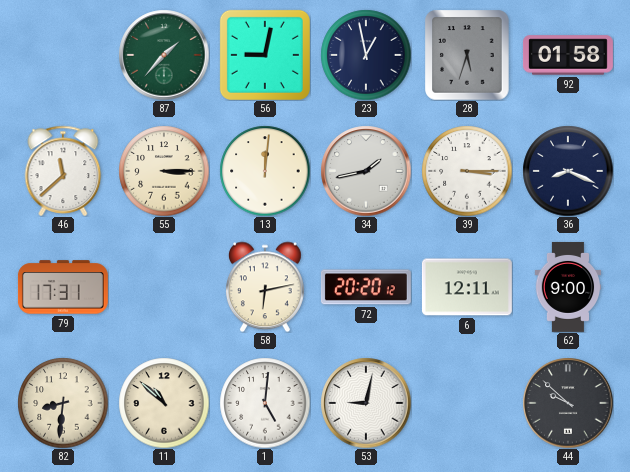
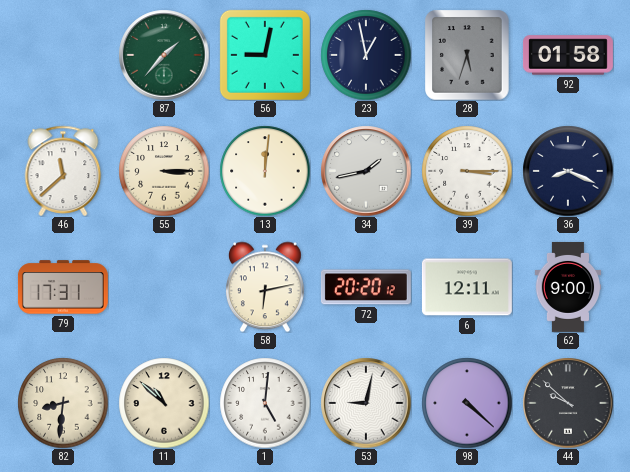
98: none -> 4:22
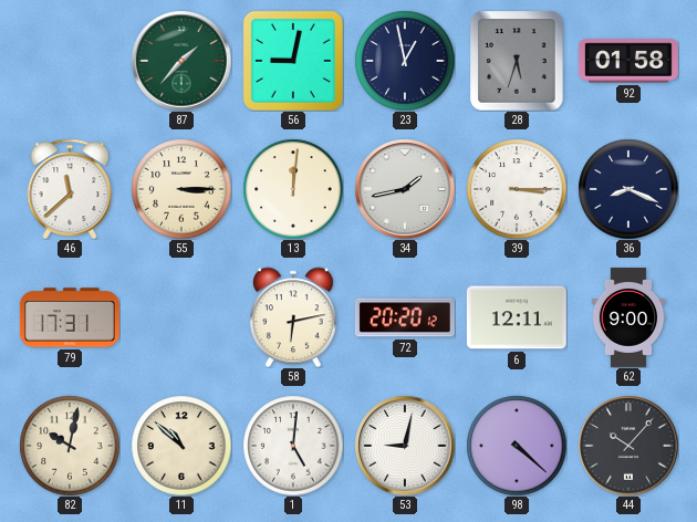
82: 8:31 -> 10:02
44: 9:52 -> 10:07
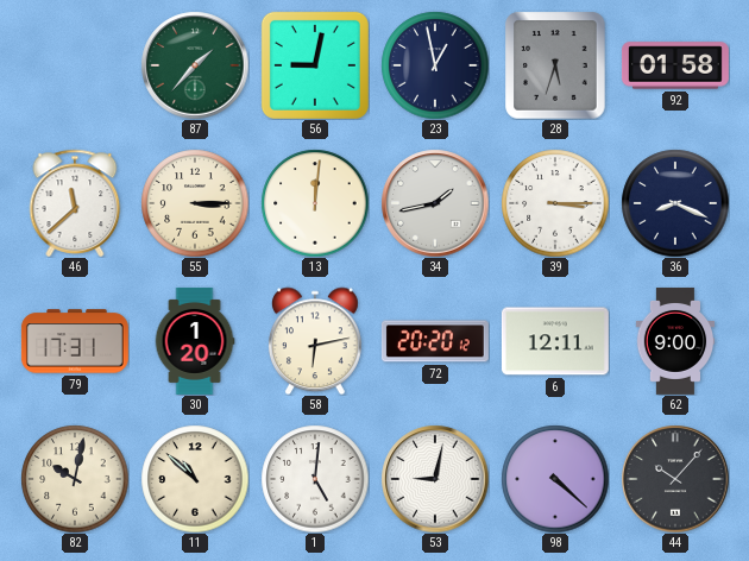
30: none -> 1:20
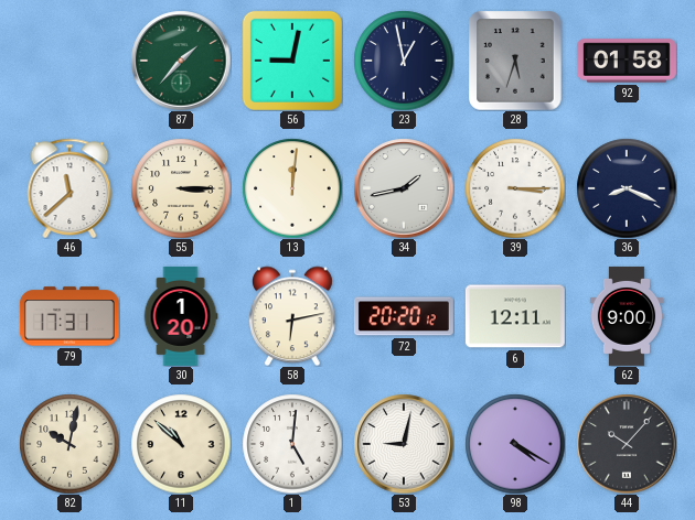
98: 4:22 -> 4:20
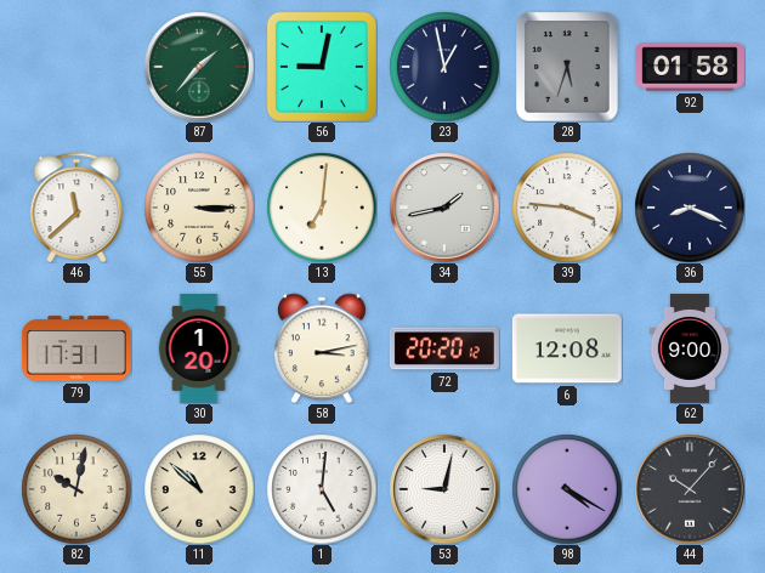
13: 12:01 -> 7:01
39: 3:15 -> 3:46
58: 6:13 -> 3:13
6: 12:11 -> 12:08
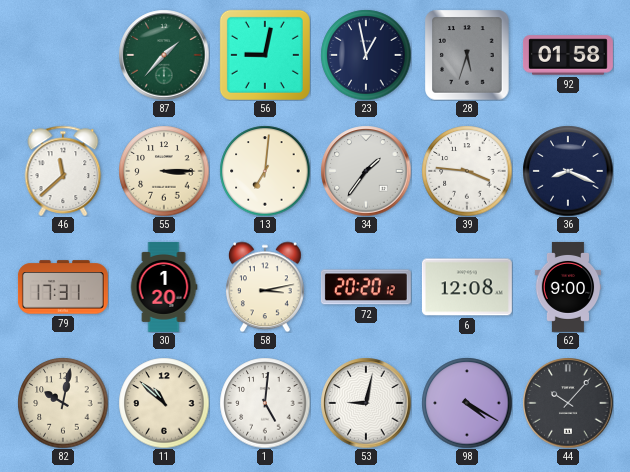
34: 1:43 -> 1:36
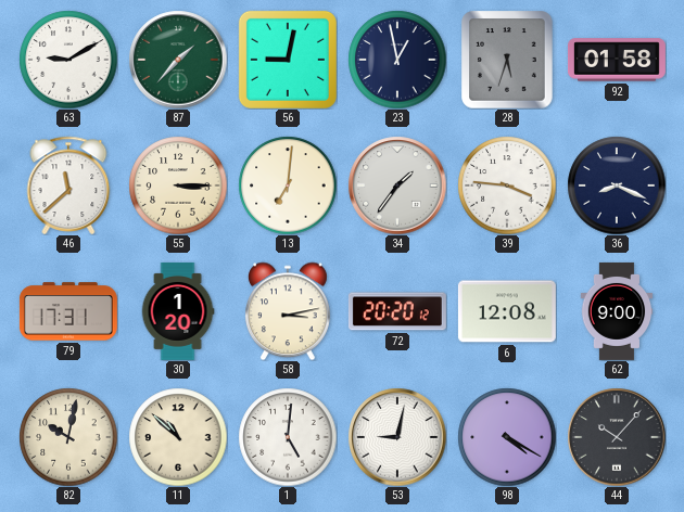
63: none -> 9:10
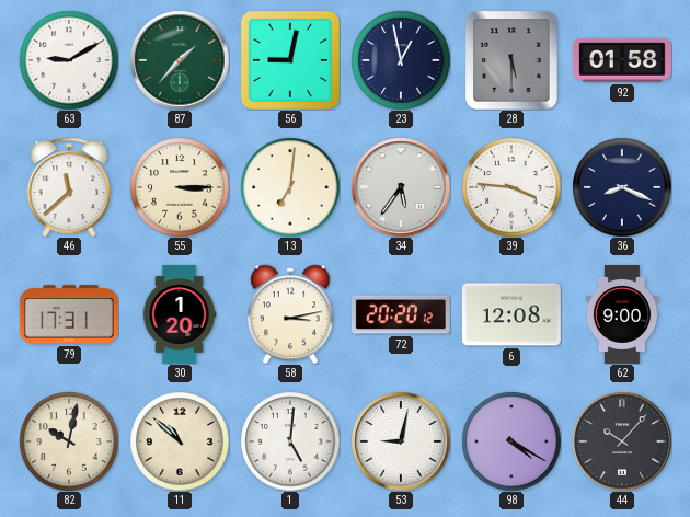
28: 5:33 -> 5:30
34: 1:36 -> 5:36
